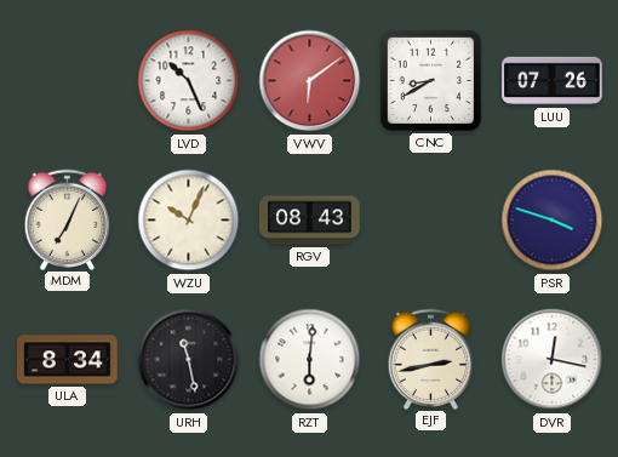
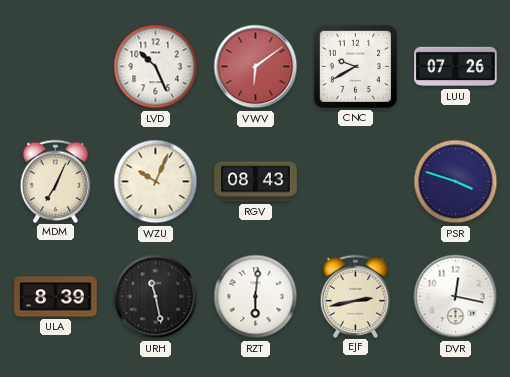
CNC: 8:40 -> 9:40
ULA: 8:34 -> 8:39
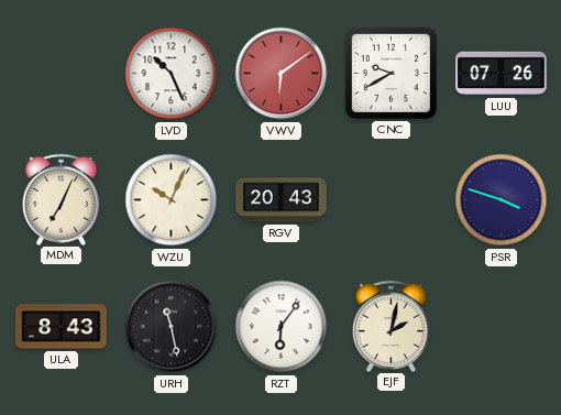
RGV: 08:43 -> 20:43
ULA: 8:39 -> 8:43
RZT: 6:01 -> 6:06
EJF: 2:43 -> 2:02
DVR: 12:17 -> none
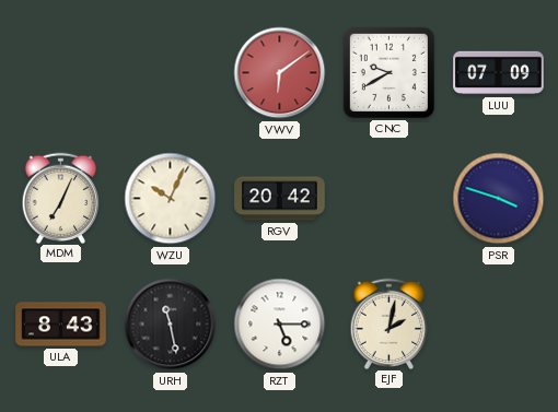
LVD: 10:26 -> none
LUU: 07:26 -> 07:09
RGV: 20:43 -> 20:42
RZT: 6:06 -> 5:15
